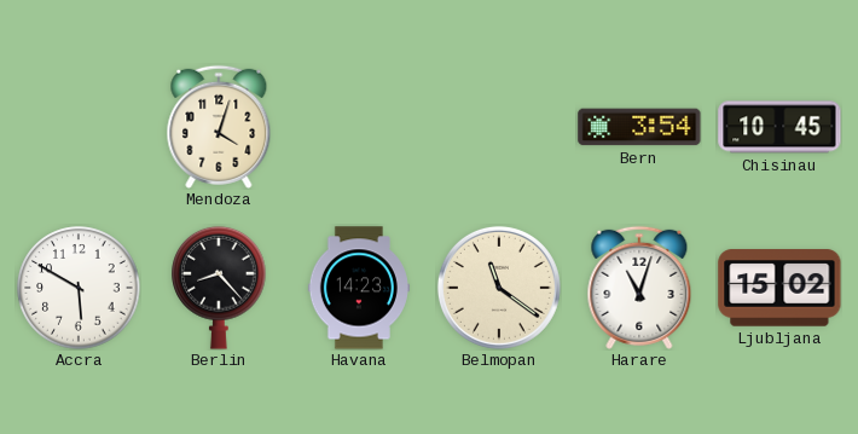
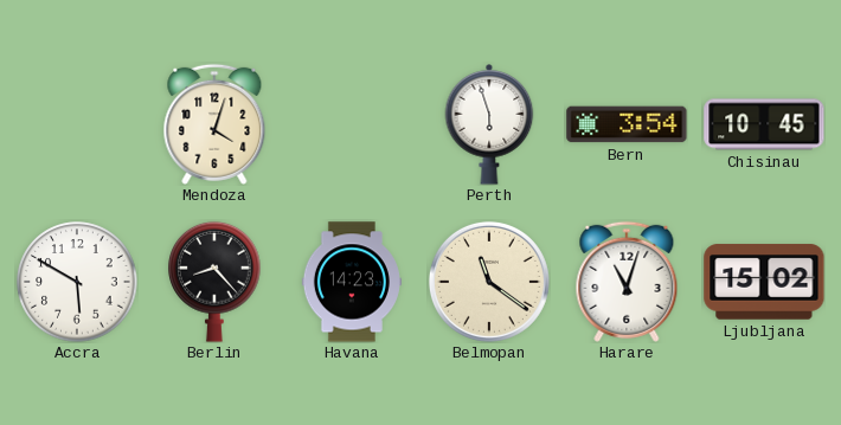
Perth: none -> 5:57
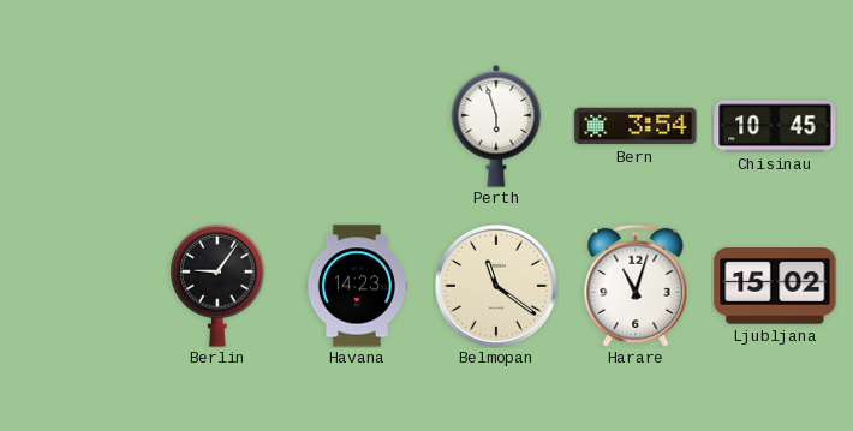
Mendoza: 4:03 -> none
Accra: 5:50 -> none
Berlin: 8:23 -> 9:06
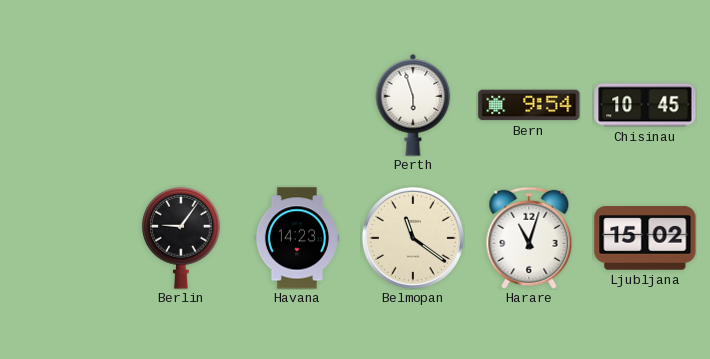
Bern: 3:54 -> 9:54
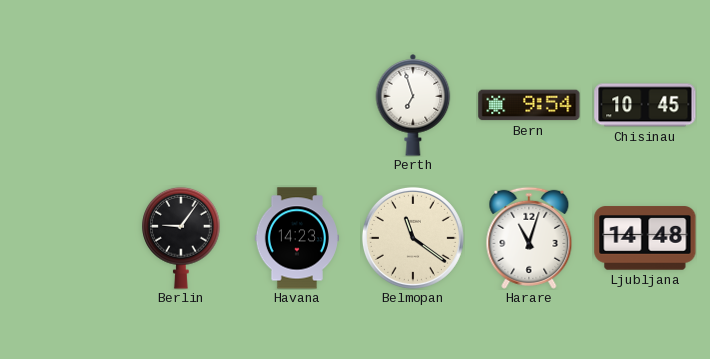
Perth: 5:57 -> 6:57
Ljubljana: 15:02 -> 14:48
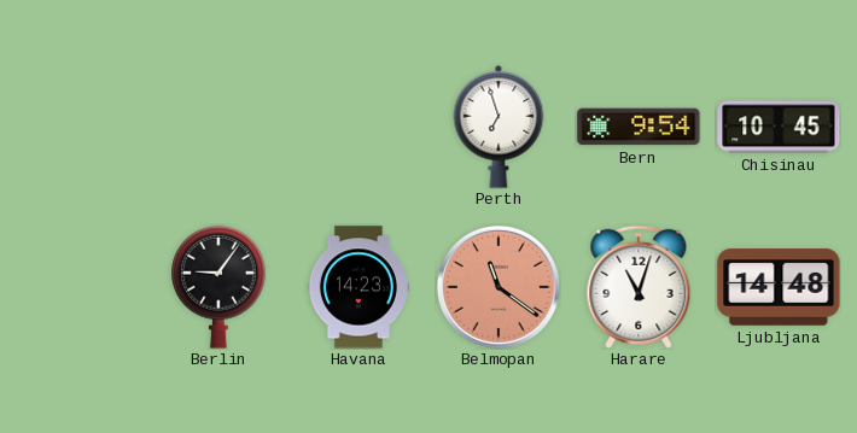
Belmopan dial: cream -> salmon
